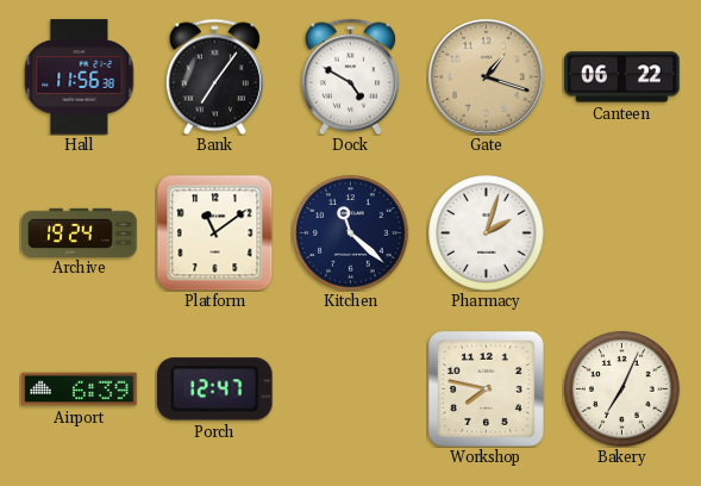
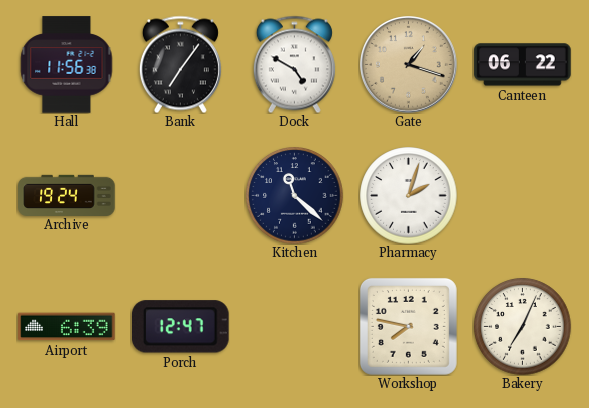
Platform: 11:09 -> none
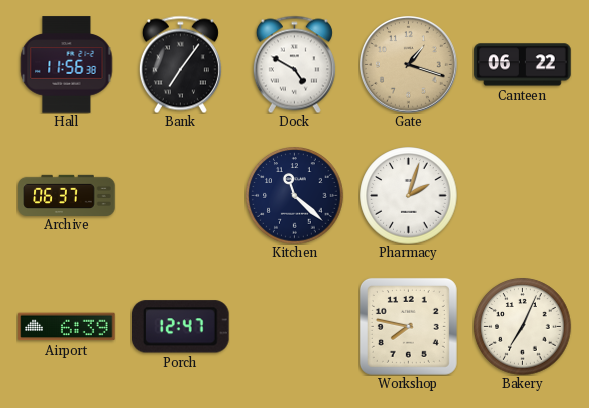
Archive: 19:24 -> 06:37
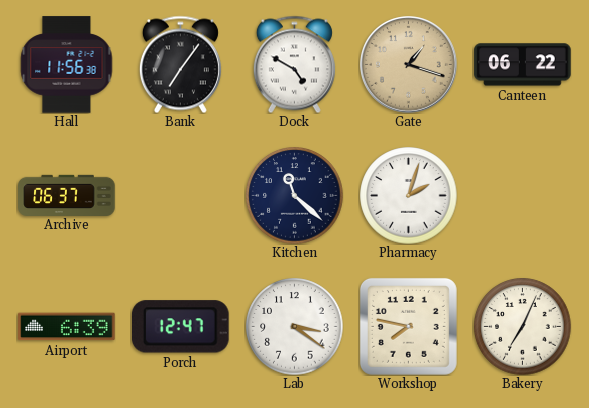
Lab: none -> 3:21
